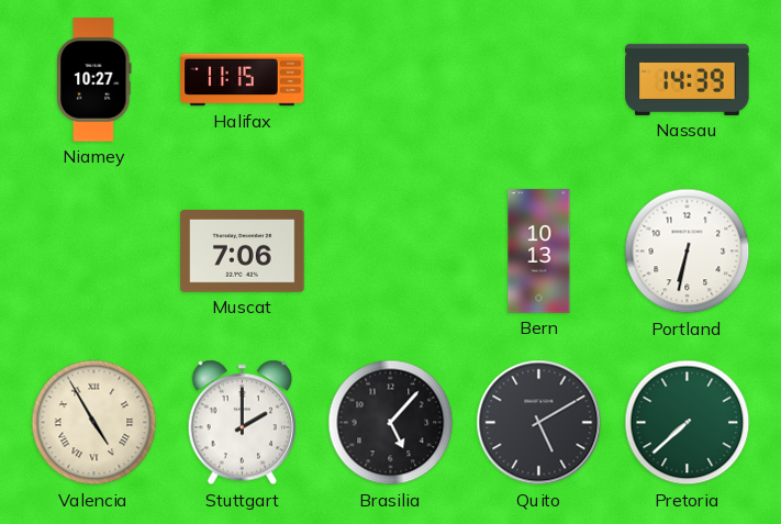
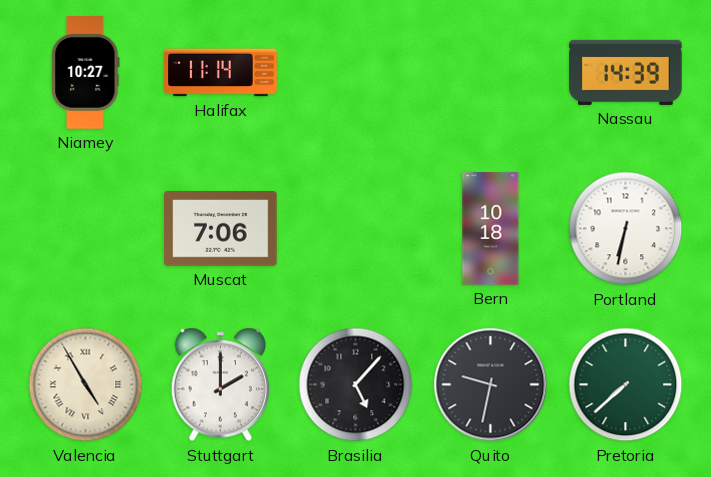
Halifax: 11:15 -> 11:14
Bern: 10:13 -> 10:18
Quito: 5:10 -> 9:32
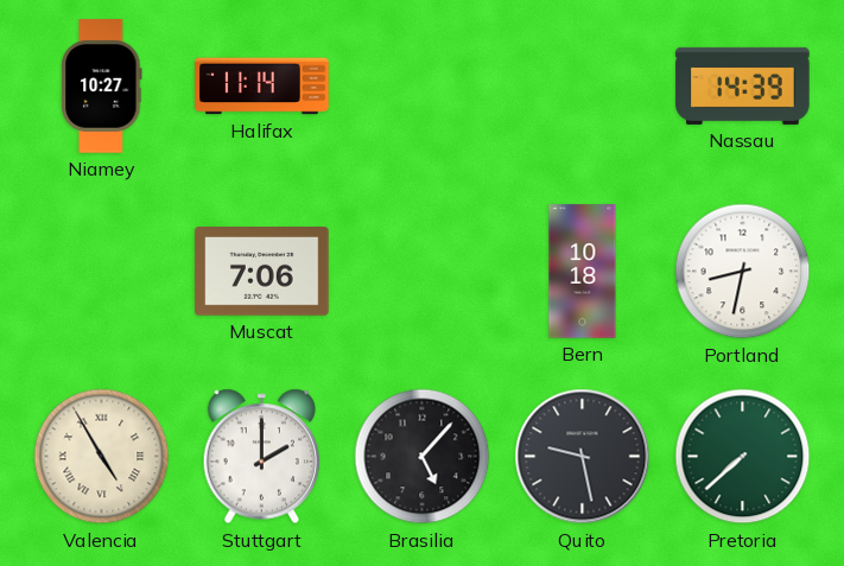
Portland: 6:32 -> 8:32
Quito: 9:32 -> 9:28
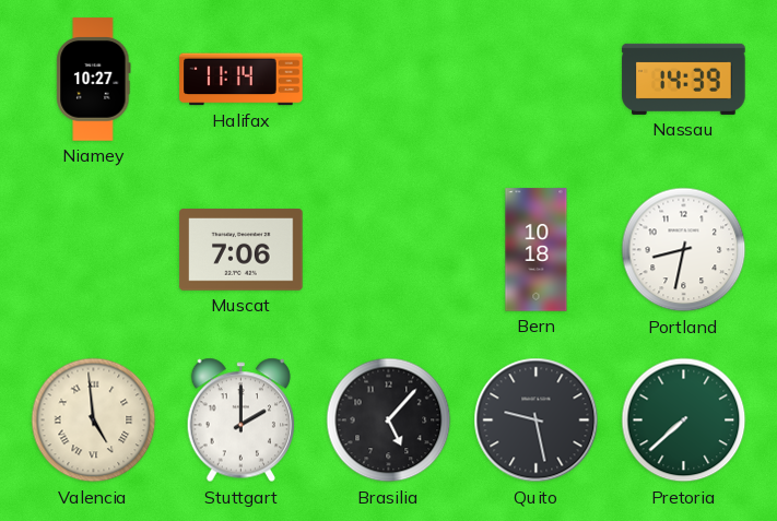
Valencia: 4:55 -> 4:59
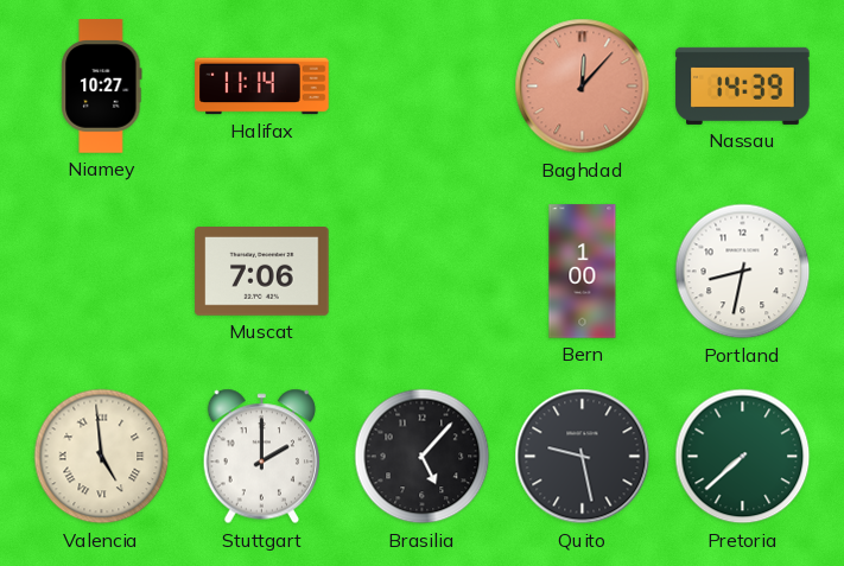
Baghdad: none -> 12:07
Bern: 10:18 -> 1:00
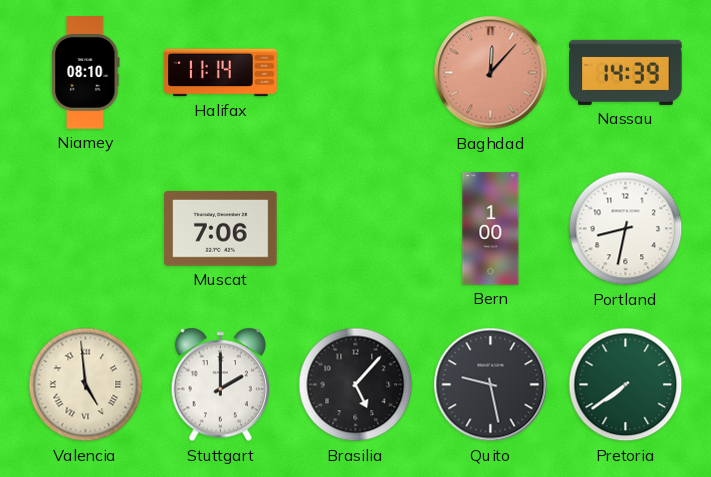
Niamey: 10:27 -> 08:10
Pretoria: 7:38 -> 7:39
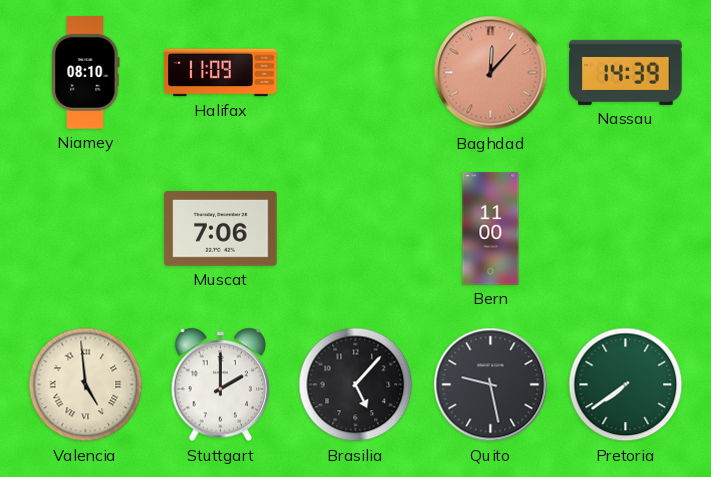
Halifax: 11:14 -> 11:09
Bern: 1:00 -> 11:00
Portland: 8:32 -> none
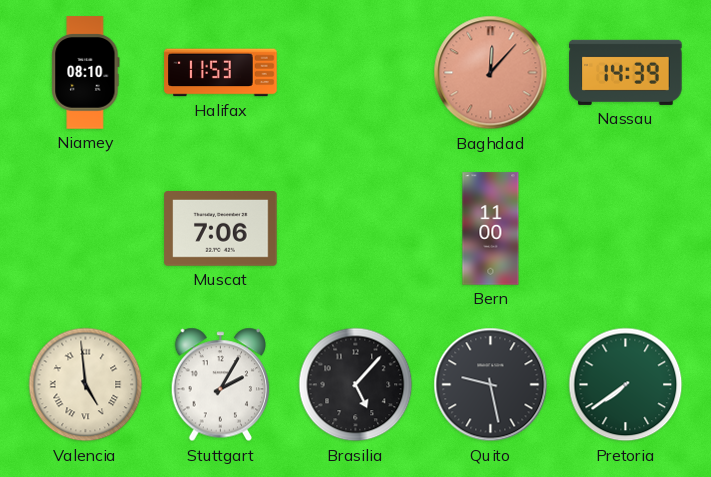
Halifax: 11:09 -> 11:53
Stuttgart: 2:00 -> 2:05
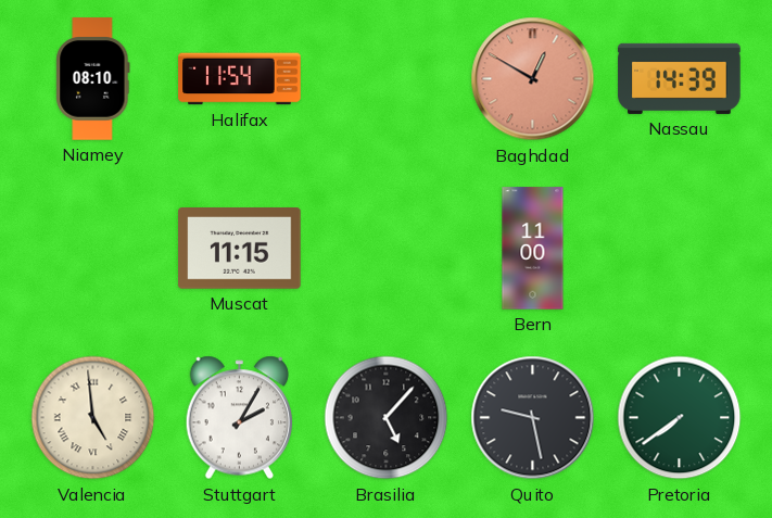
Halifax: 11:53 -> 11:54
Baghdad: 12:07 -> 12:50
Muscat: 7:06 -> 11:15
